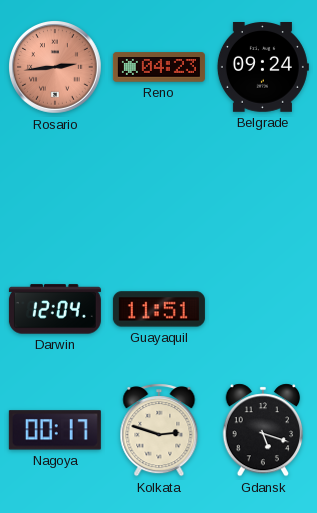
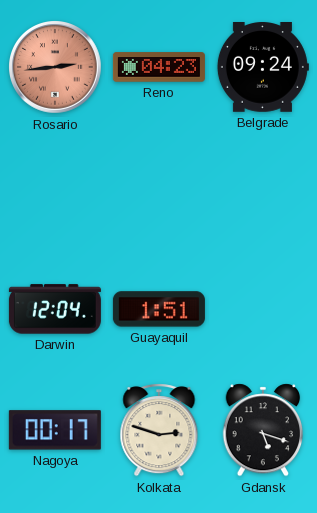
Guayaquil: 11:51 -> 1:51
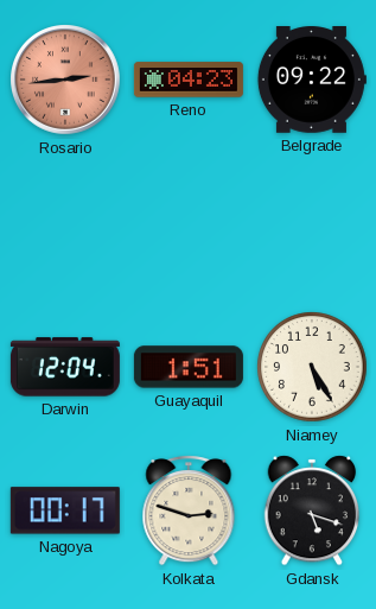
Belgrade: 09:24 -> 09:22
Niamey: none -> 5:25
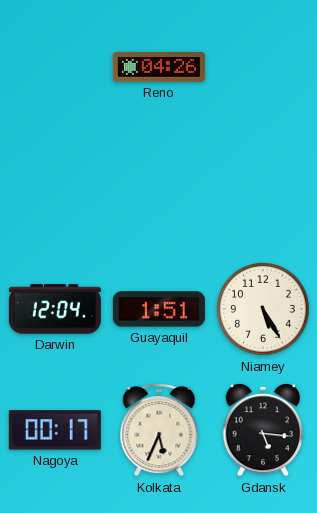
Rosario: 2:44 -> none
Reno: 04:23 -> 04:26
Belgrade: 09:22 -> none
Kolkata: 2:48 -> 5:34
Gdansk: 5:18 -> 5:16
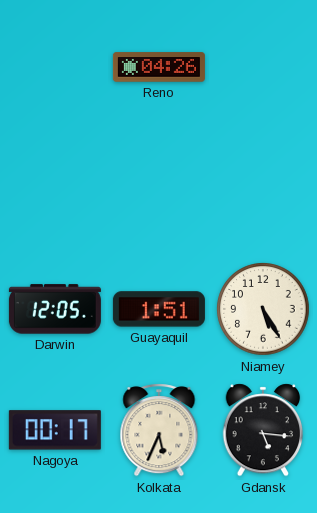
Darwin: 12:04 -> 12:05
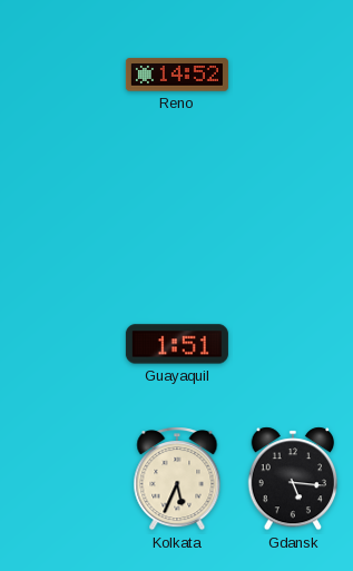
Reno: 04:26 -> 14:52
Darwin: 12:05 -> none
Niamey: 5:25 -> none
Nagoya: 00:17 -> none
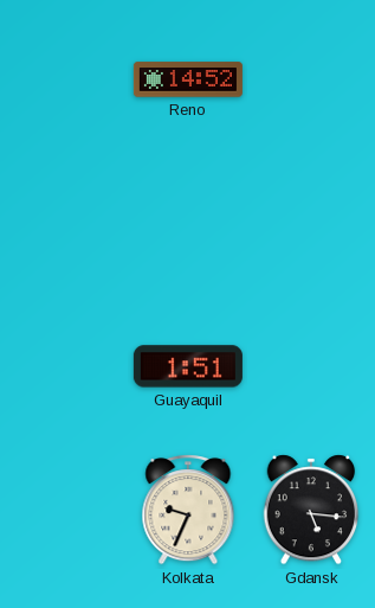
Kolkata: 5:34 -> 9:34
